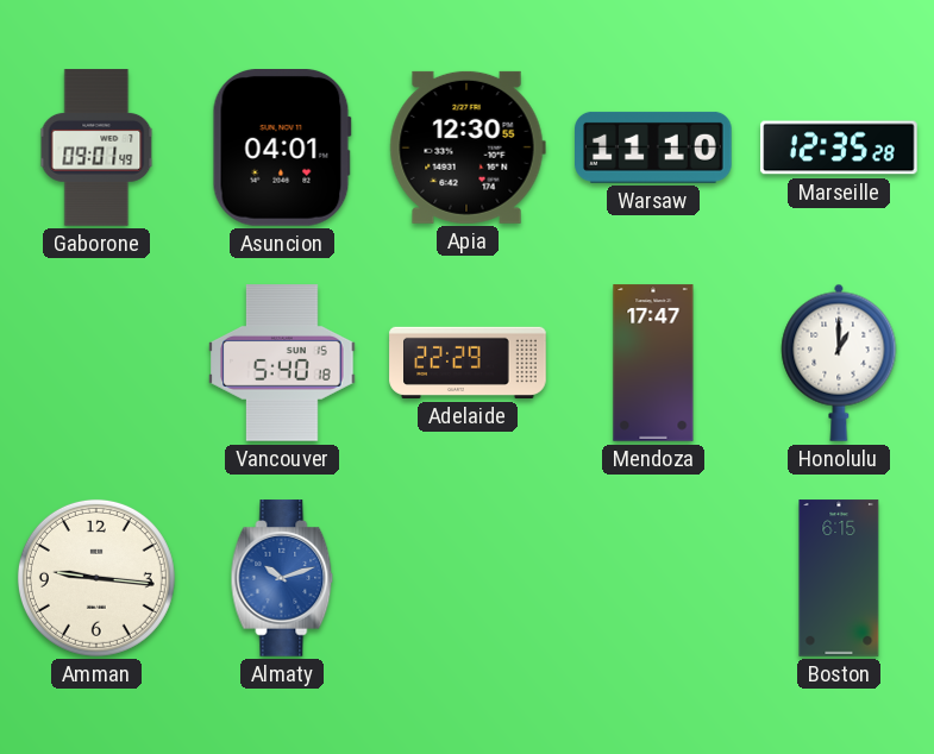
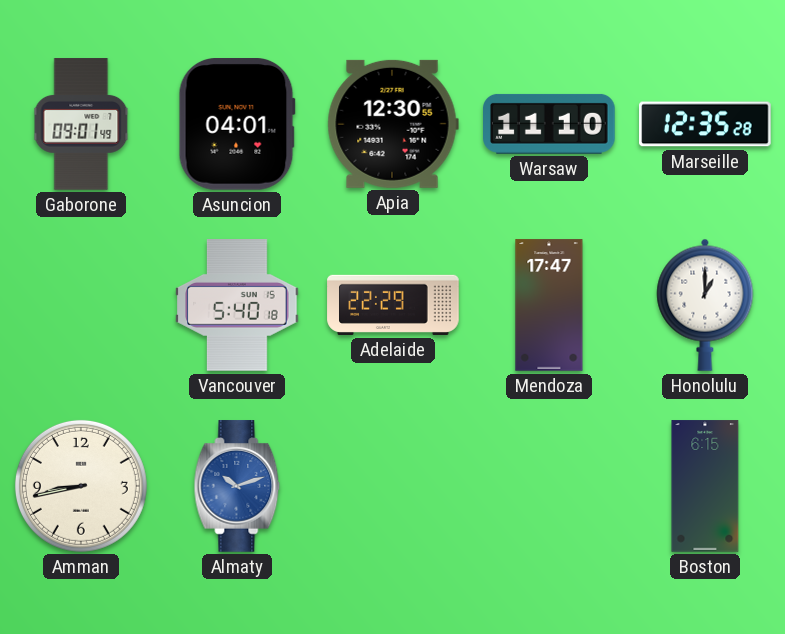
Amman: 9:16 -> 8:43
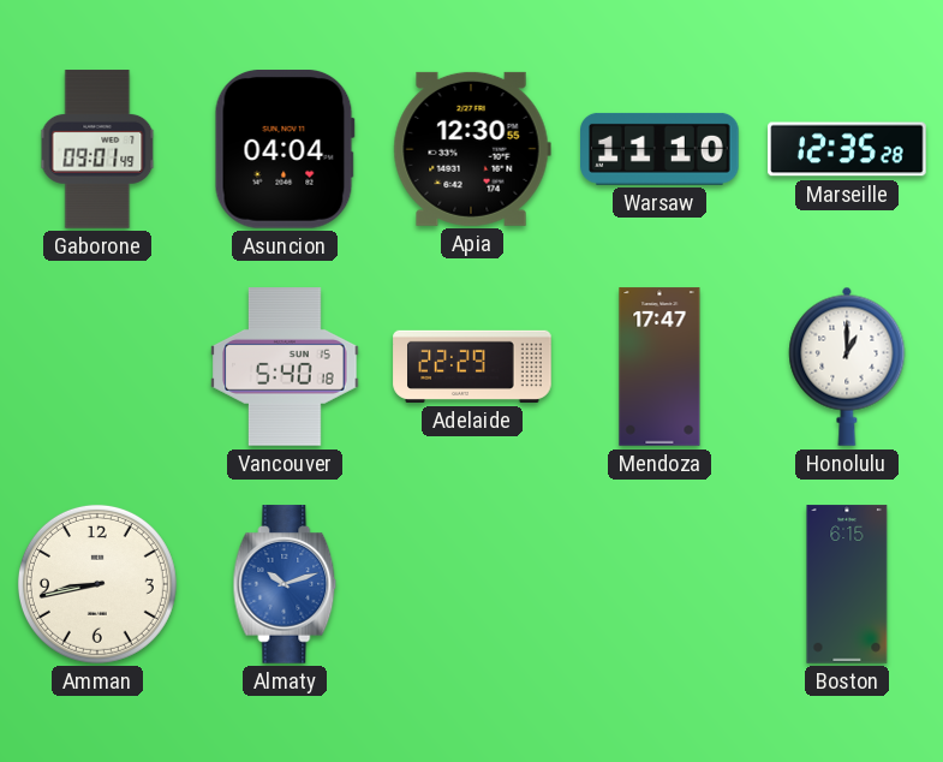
Asuncion: 04:01 -> 04:04
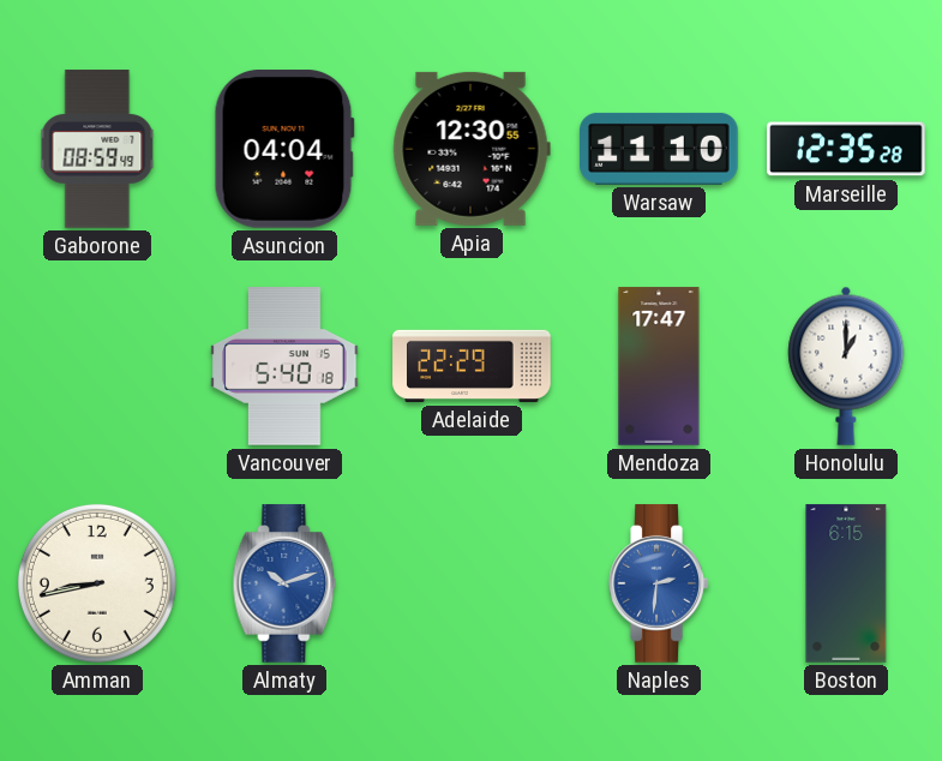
Gaborone: 09:01 -> 08:59
Naples: none -> 2:31
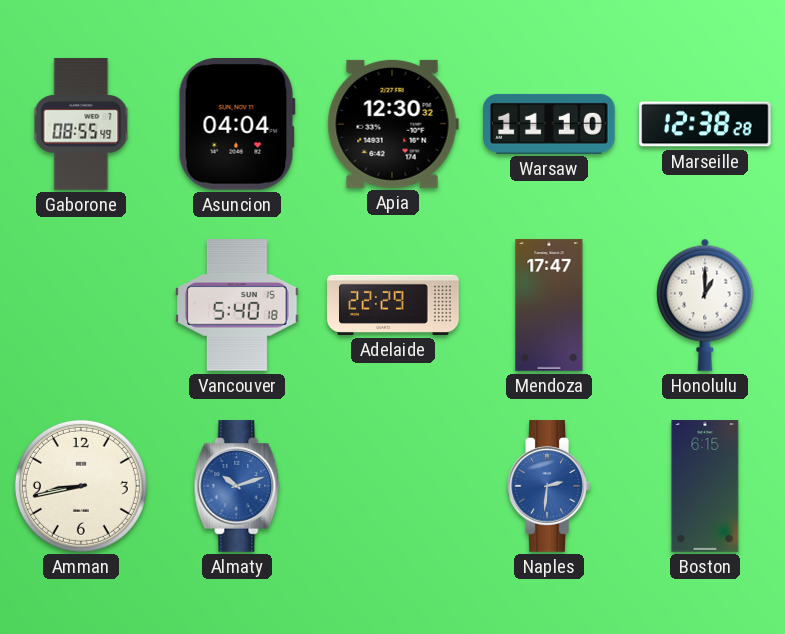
Gaborone: 08:59 -> 08:55
Apia: 12:30:55 -> 12:30:32
Marseille: 12:35 -> 12:38
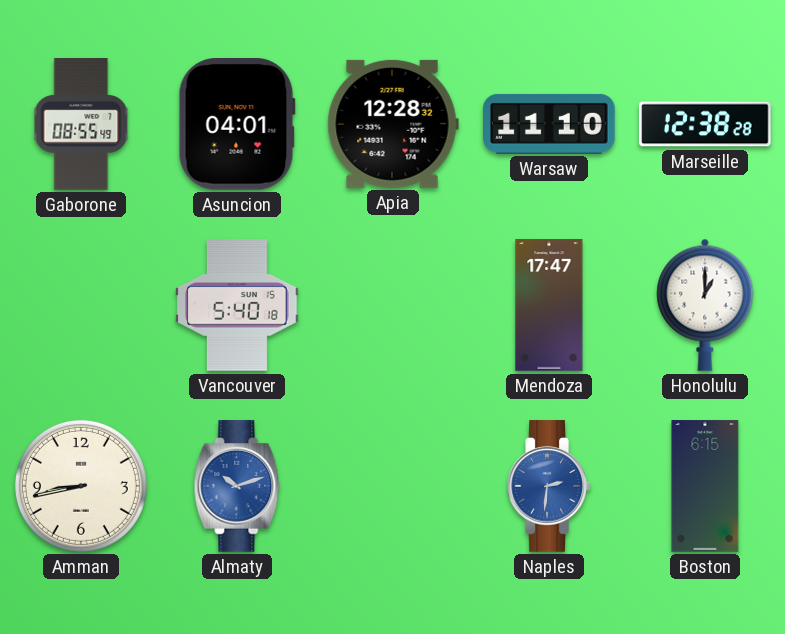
Asuncion: 04:04 -> 04:01
Apia: 12:30 -> 12:28
Adelaide: 22:29 -> none
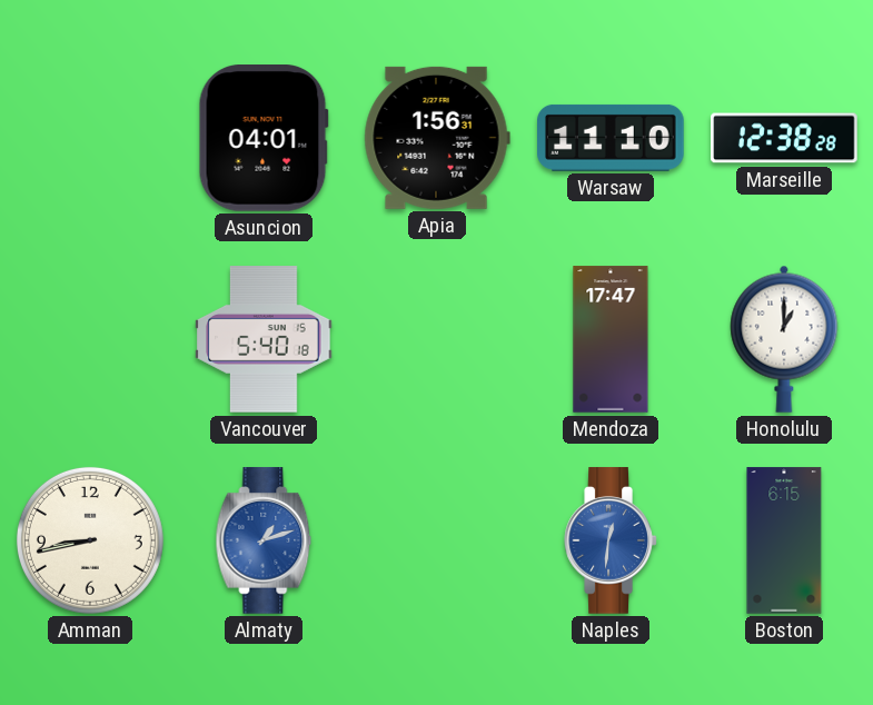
Gaborone: 08:55 -> none
Apia: 12:28 -> 1:56
Almaty: 10:12 -> 1:12
Naples: 2:31 -> 12:31
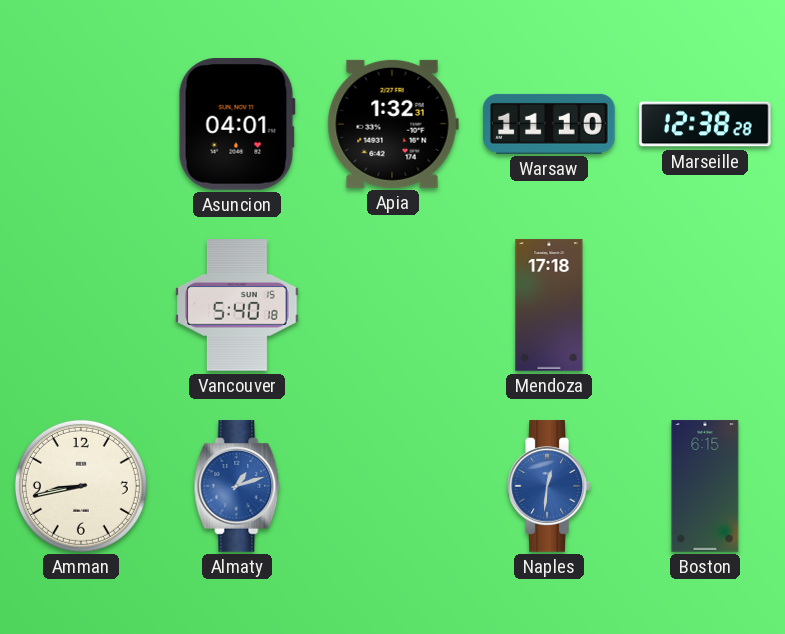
Apia: 1:56 -> 1:32
Mendoza: 17:47 -> 17:18
Honolulu: 1:00 -> none
